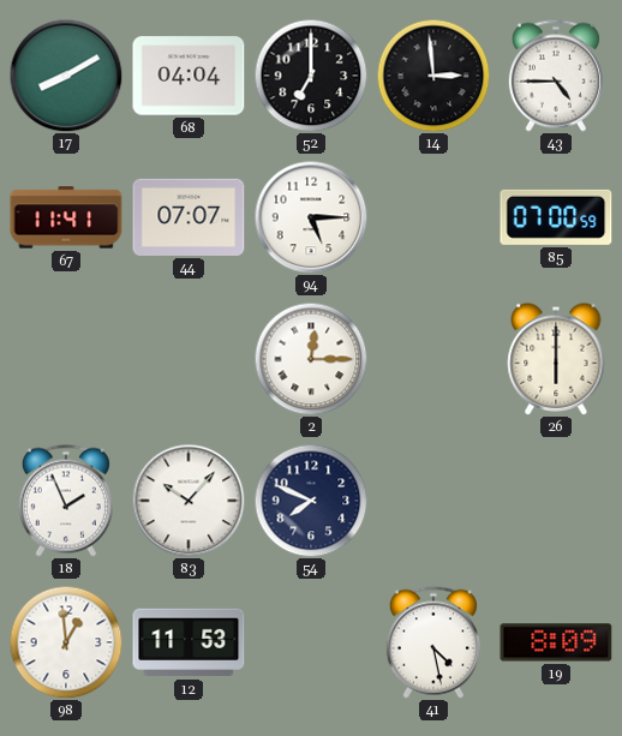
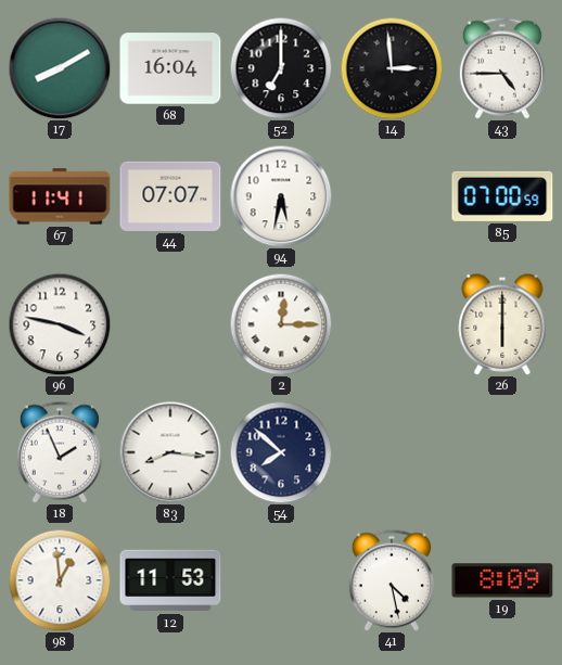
68: 04:04 -> 16:04
94: 5:15 -> 5:32
96: none -> 3:47
83: 10:07 -> 8:16
54: 7:49 -> 7:52
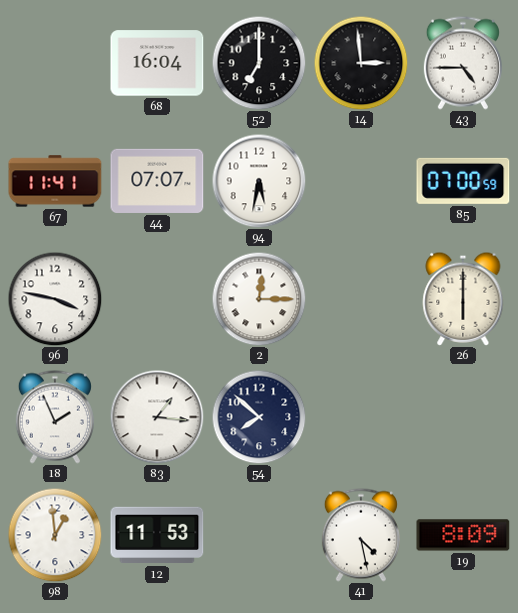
17: 8:10 -> none
83: 8:16 -> 1:16
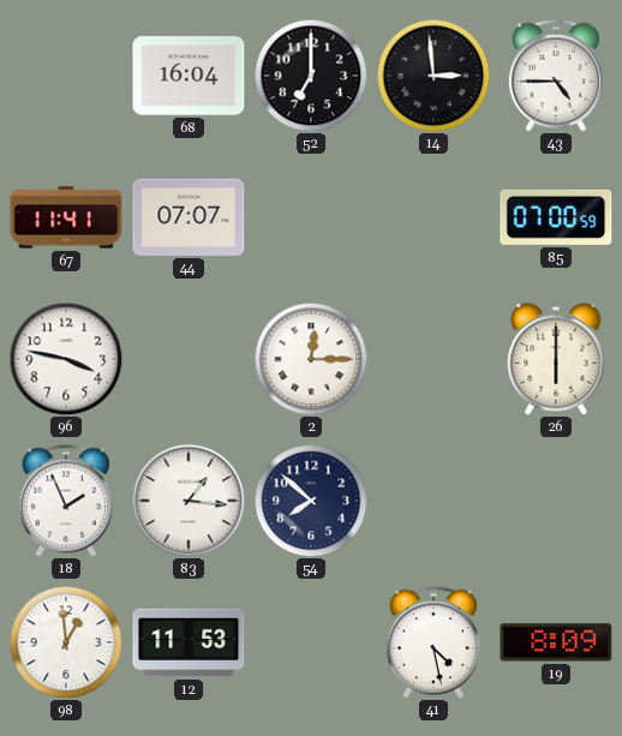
94: 5:32 -> none
